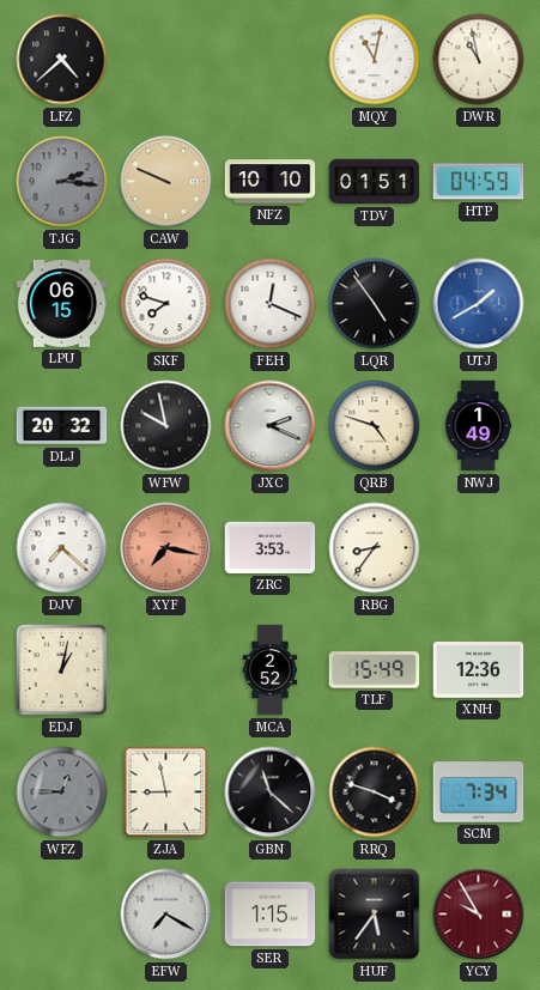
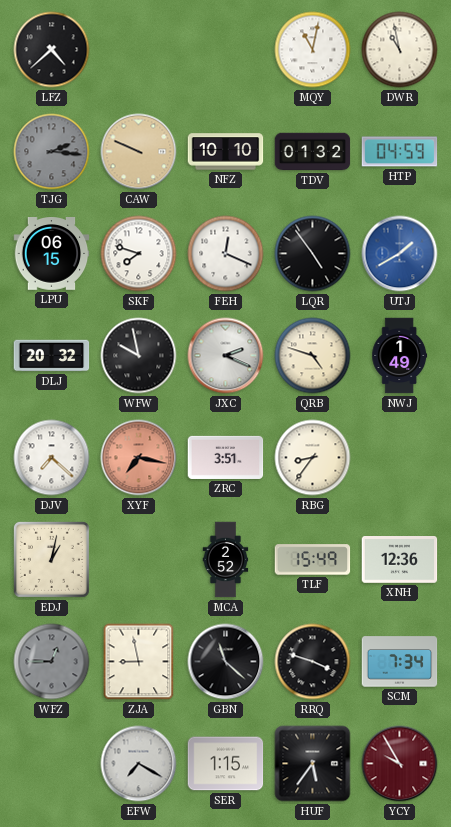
TDV: 01:51 -> 01:32
ZRC: 3:53 -> 3:51
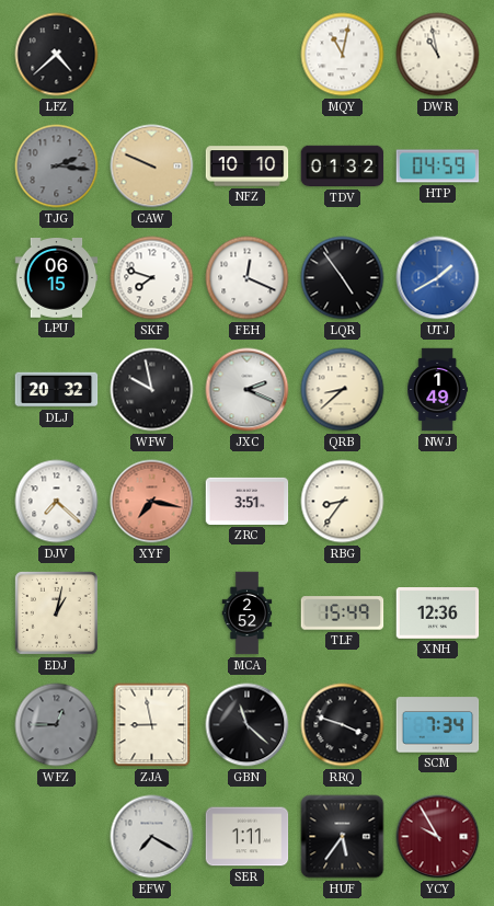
QRB: 4:48 -> 8:38
SER: 1:15 -> 1:11
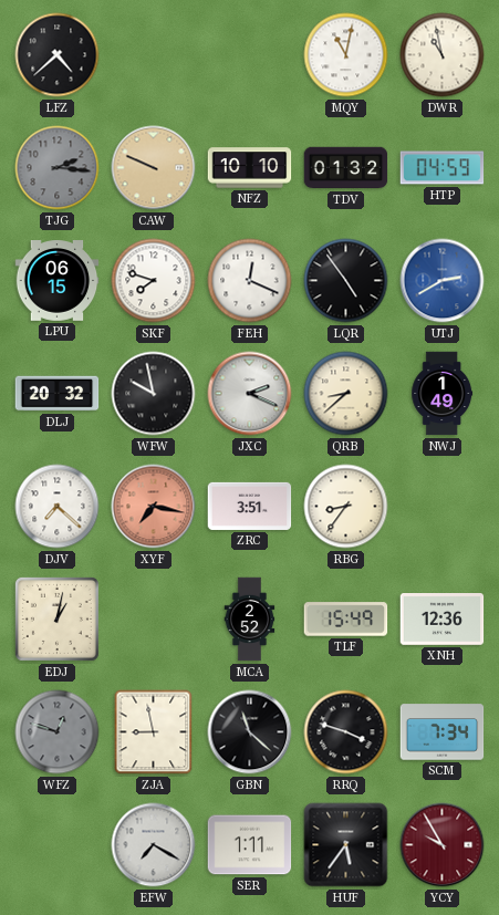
UTJ: 1:40 -> 2:40
WFZ: 12:45 -> 12:48
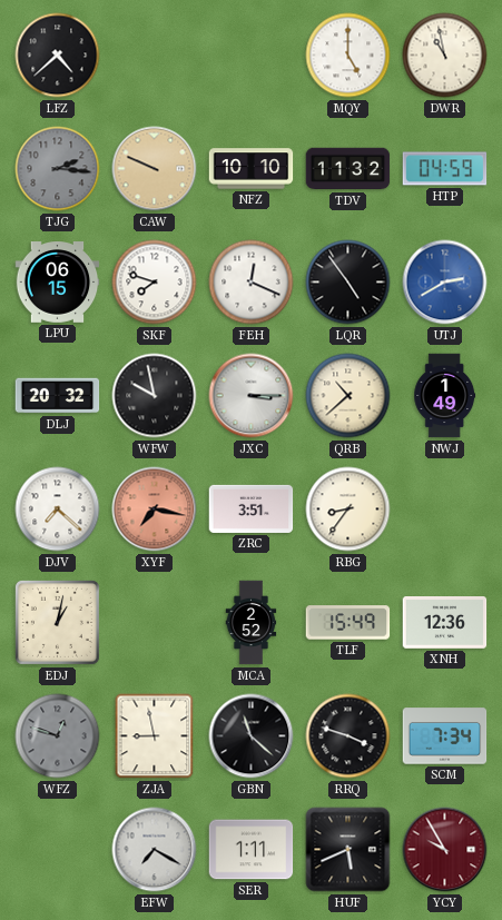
MQY: 11:02 -> 5:00
TDV: 01:32 -> 11:32
JXC: 2:19 -> 3:15
QRB: 8:38 -> 10:38
HUF: 5:36 -> 5:41
